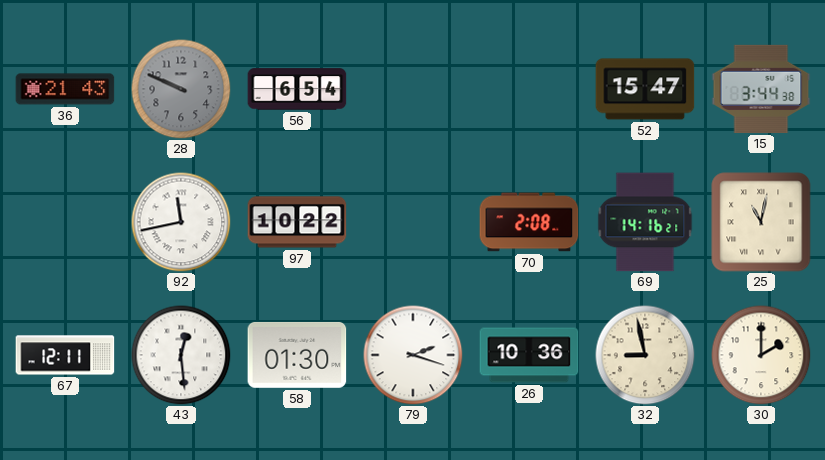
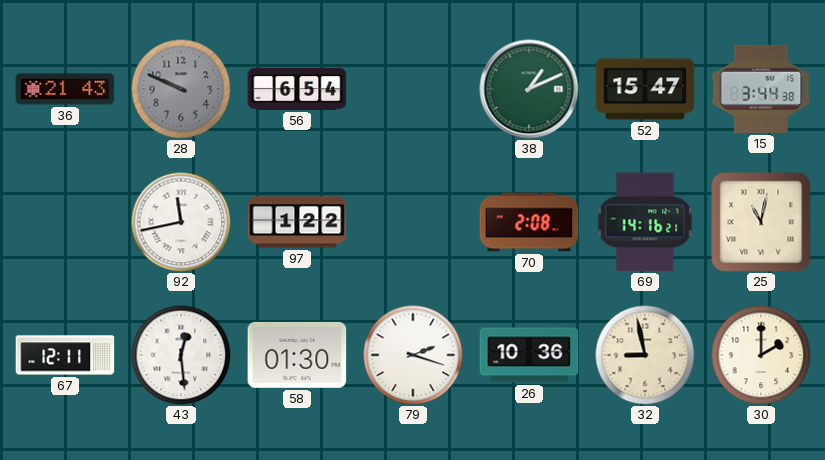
38: none -> 1:11
97: 10:22 -> 1:22
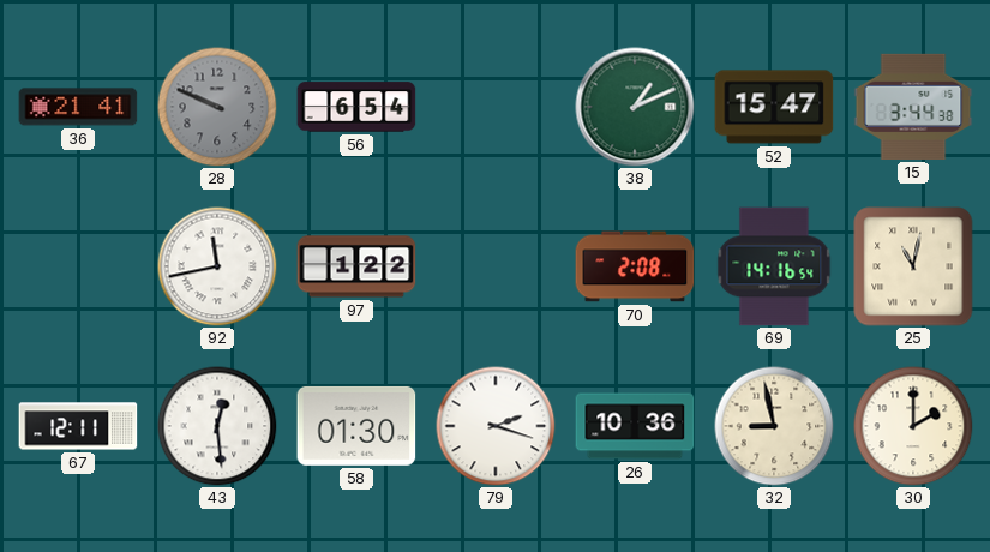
36: 21:43 -> 21:41
69: 14:16:21 -> 14:16:54
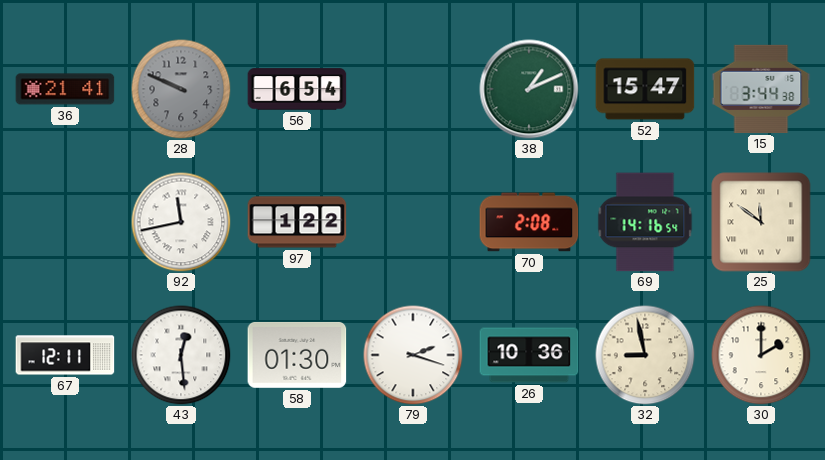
25: 11:02 -> 11:51
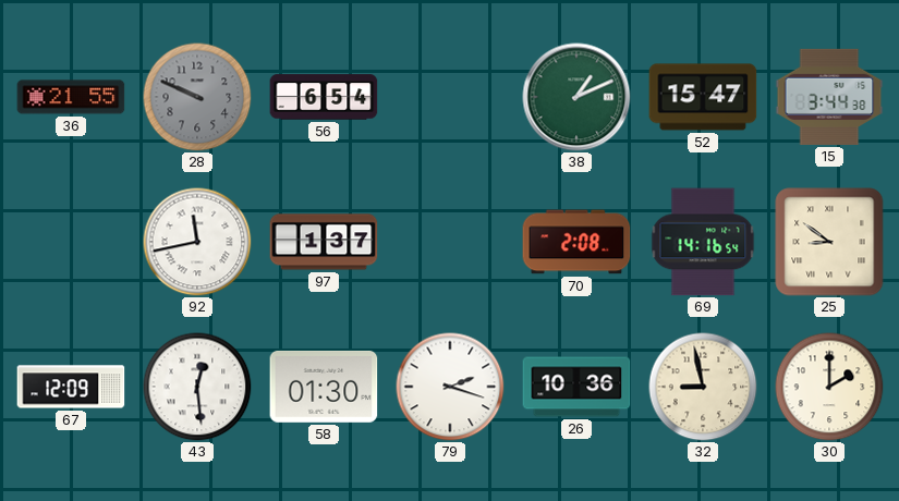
36: 21:41 -> 21:55
97: 1:22 -> 1:37
25: 11:51 -> 8:51
67: 12:11 -> 12:09
